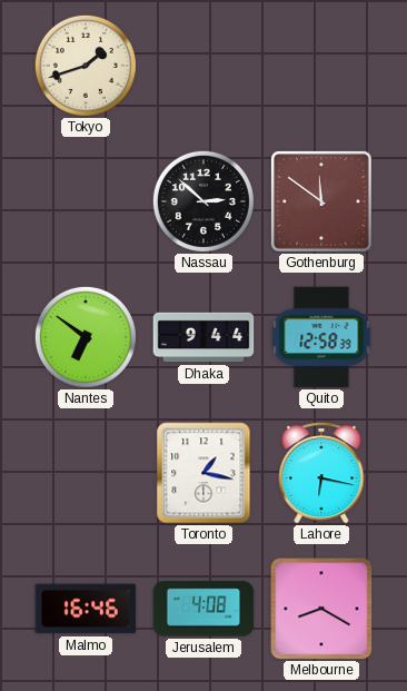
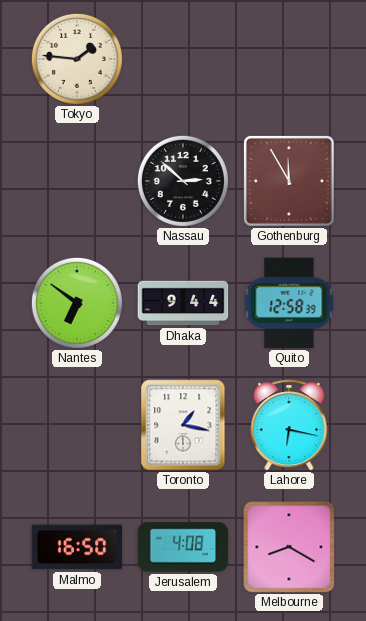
Tokyo: 1:42 -> 1:46
Gothenburg: 11:51 -> 11:55
Malmo: 16:46 -> 16:50
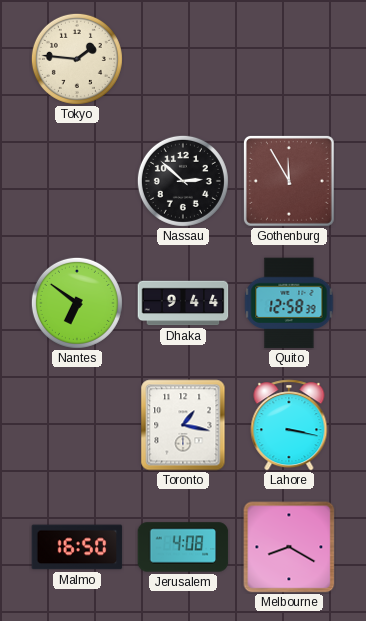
Lahore: 6:17 -> 3:17
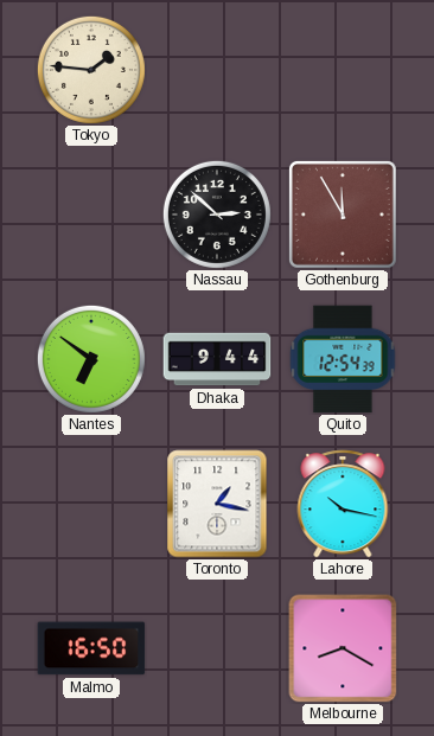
Quito: 12:58 -> 12:54
Lahore: 3:17 -> 10:17
Jerusalem: 4:08 -> none
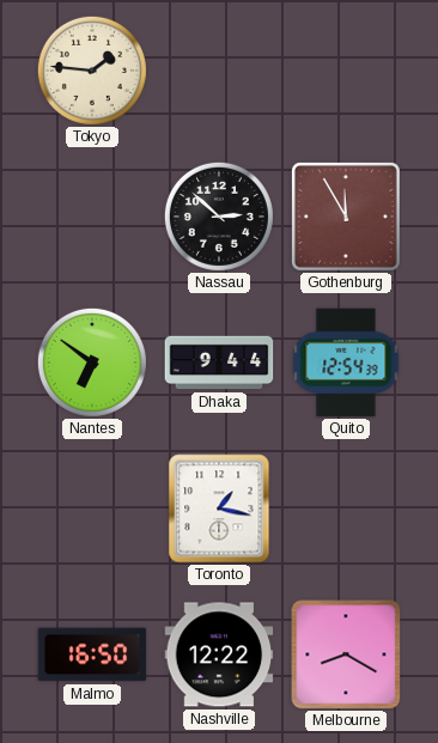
Lahore: 10:17 -> none
Nashville: none -> 12:22
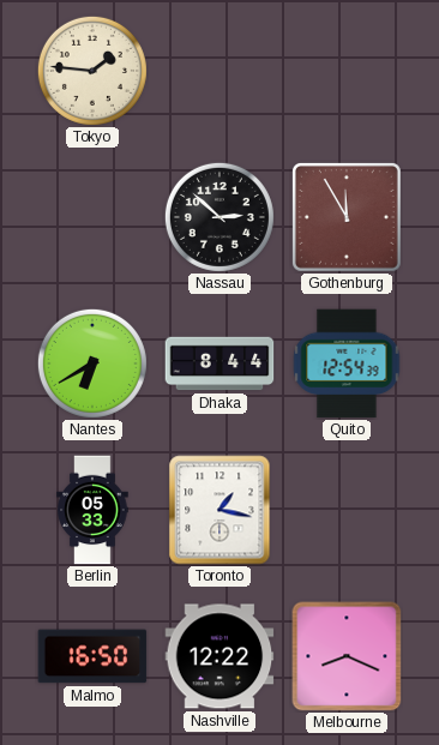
Nantes: 6:51 -> 6:40
Dhaka: 9:44 -> 8:44
Berlin: none -> 05:33
Melbourne: 8:20 -> 8:19
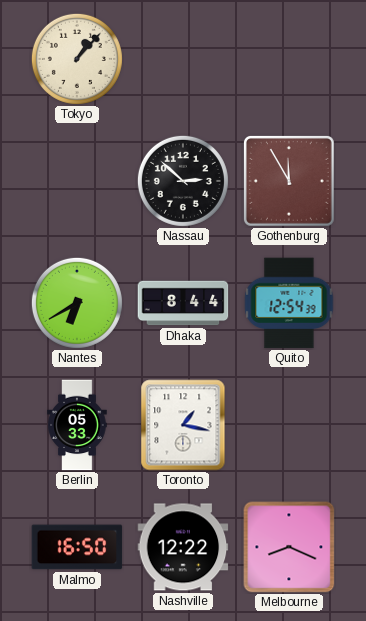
Tokyo: 1:46 -> 1:07
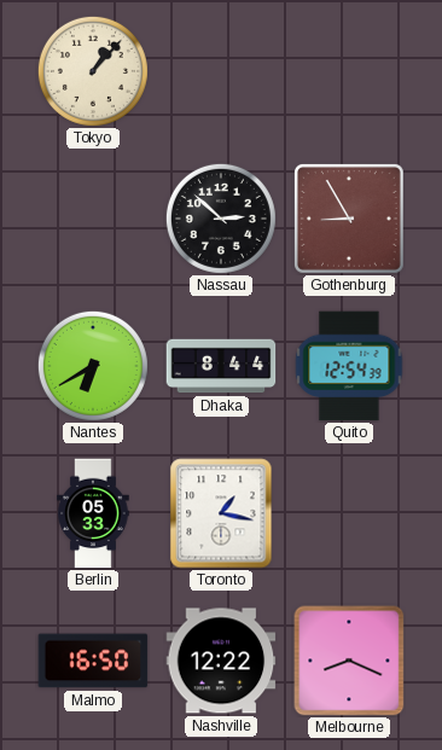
Gothenburg: 11:55 -> 8:55
